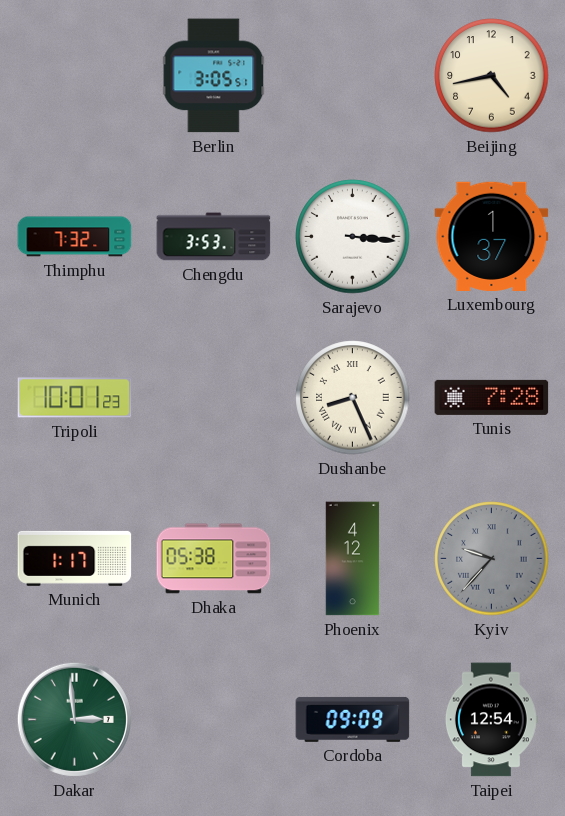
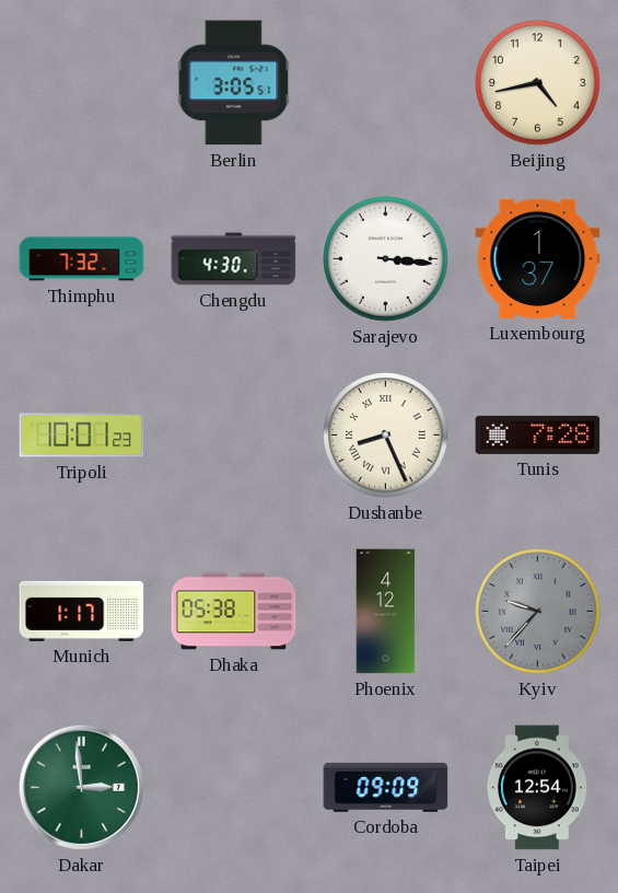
Chengdu: 3:53 -> 4:30
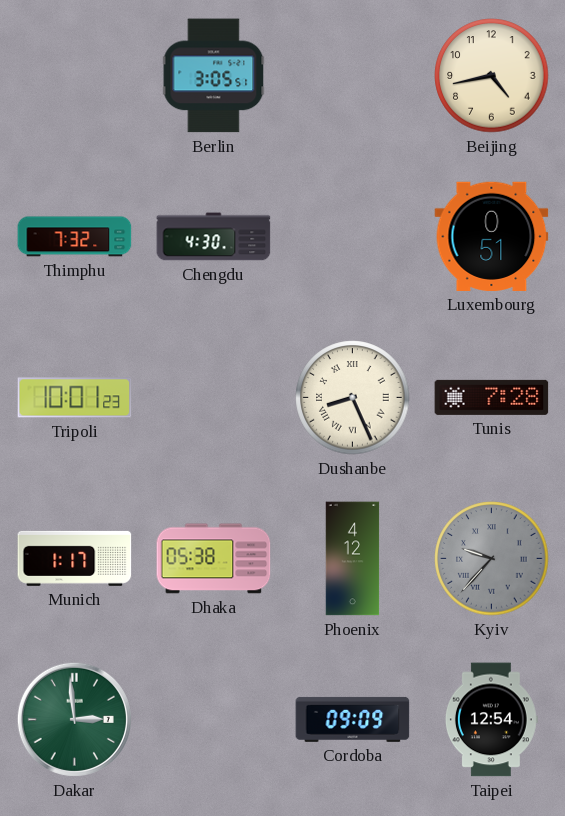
Sarajevo: 3:16 -> none
Luxembourg: 1:37 -> 0:51
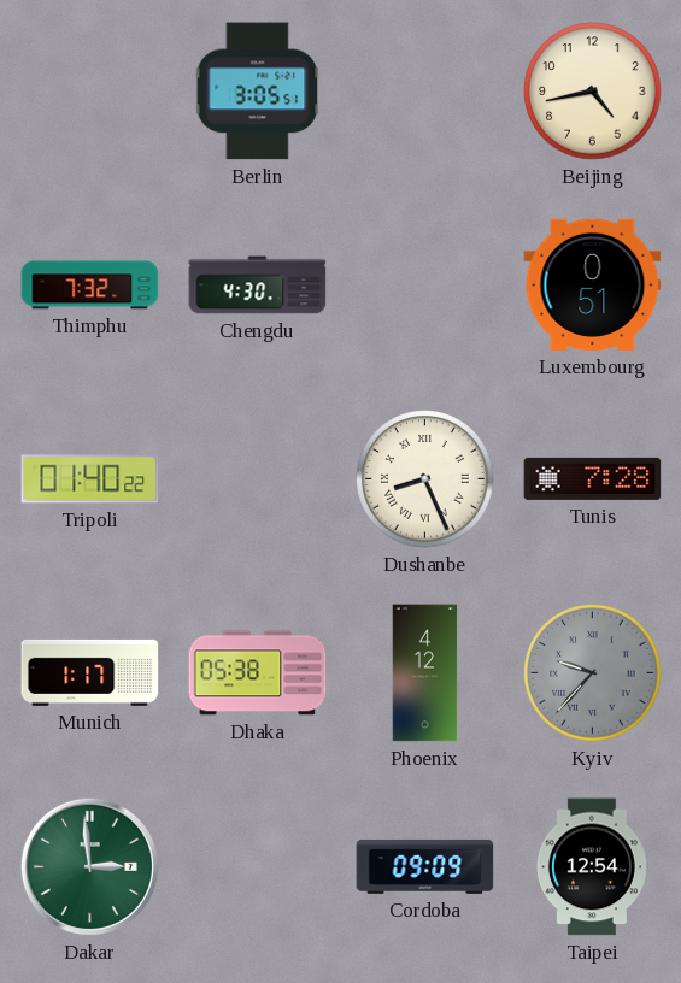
Tripoli: 10:01 -> 01:40
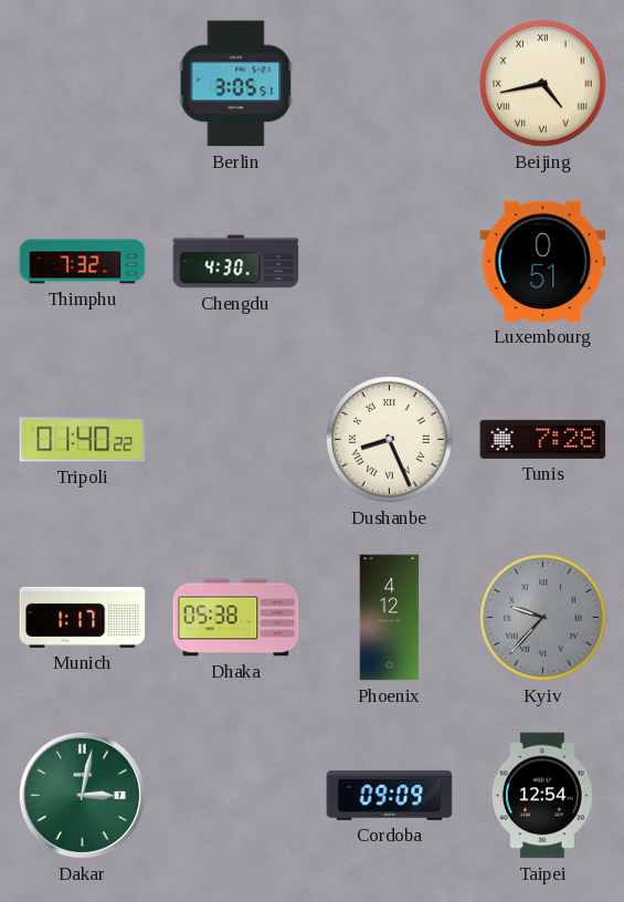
Beijing numerals: Arabic -> Roman
Dakar: 2:59 -> 3:02
